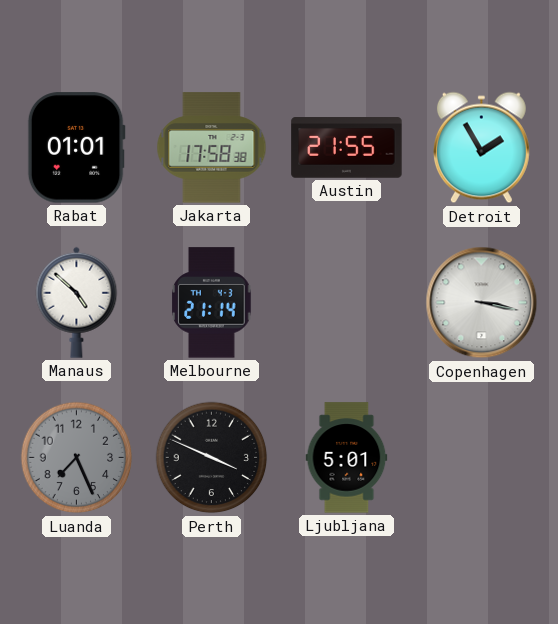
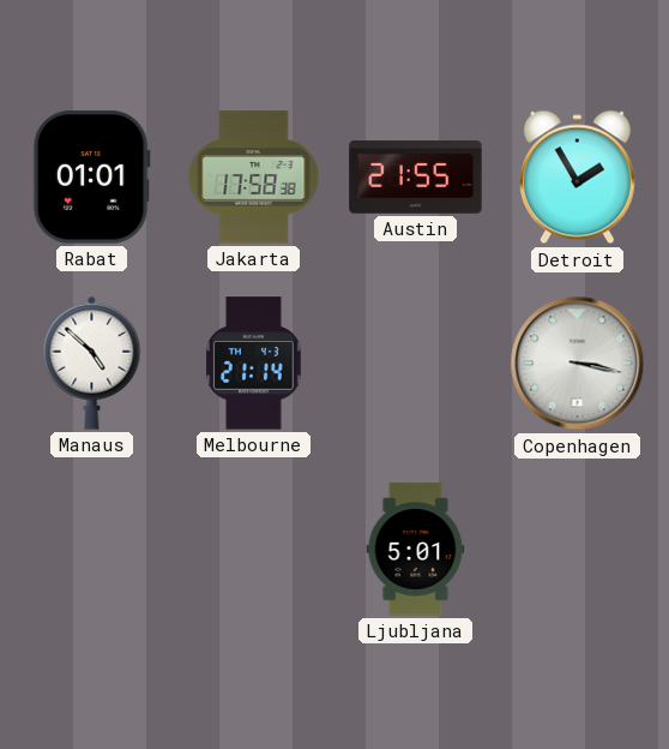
Luanda: 7:26 -> none
Perth: 3:49 -> none
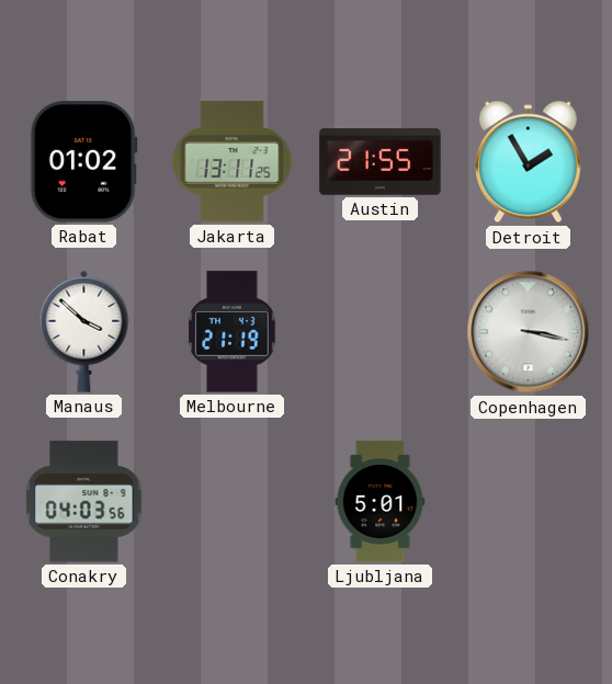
Rabat: 01:01 -> 01:02
Jakarta: 17:58 -> 13:11
Manaus: 4:52 -> 3:52
Melbourne: 21:14 -> 21:19
Conakry: none -> 04:03
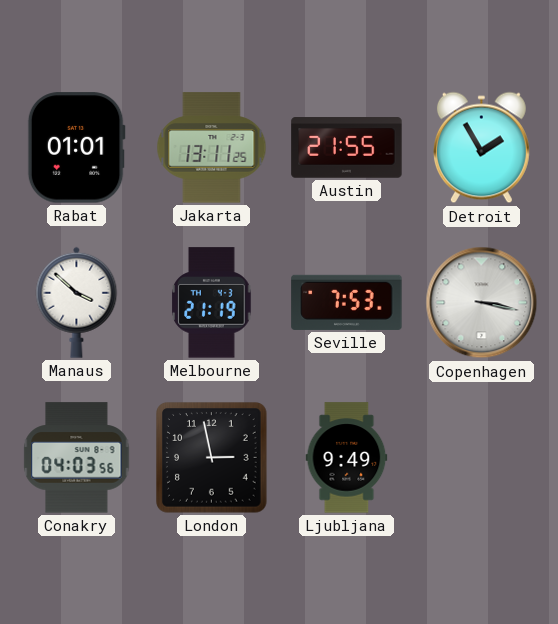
Rabat: 01:02 -> 01:01
Seville: none -> 7:53
London: none -> 2:58
Ljubljana: 5:01 -> 9:49
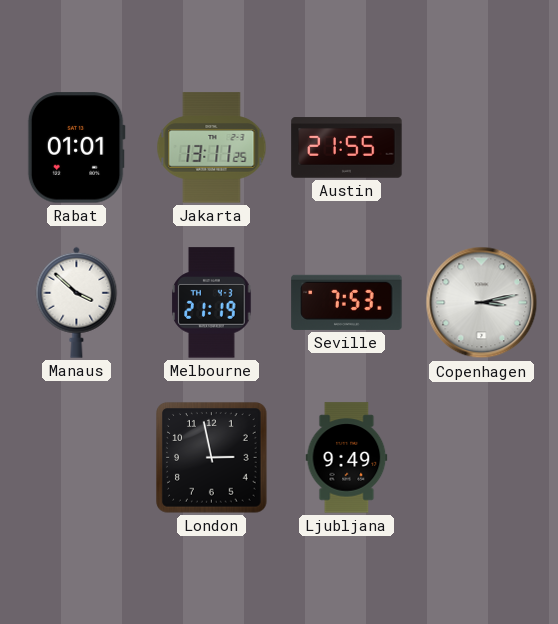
Detroit: 1:55 -> none
Copenhagen: 3:17 -> 3:13
Conakry: 04:03 -> none
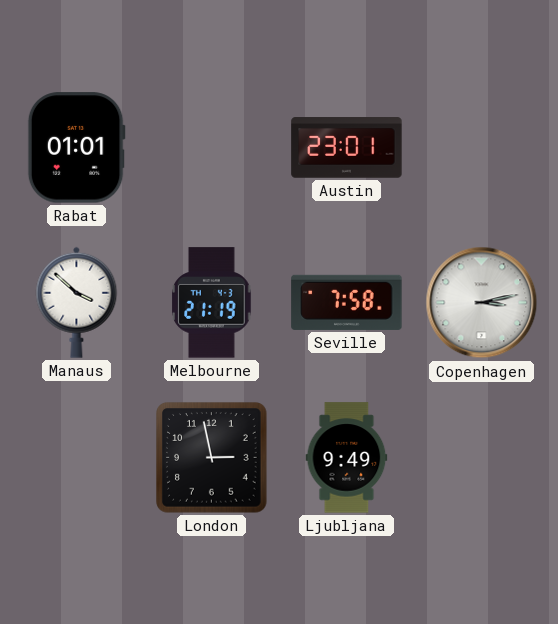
Jakarta: 13:11 -> none
Austin: 21:55 -> 23:01
Seville: 7:53 -> 7:58
